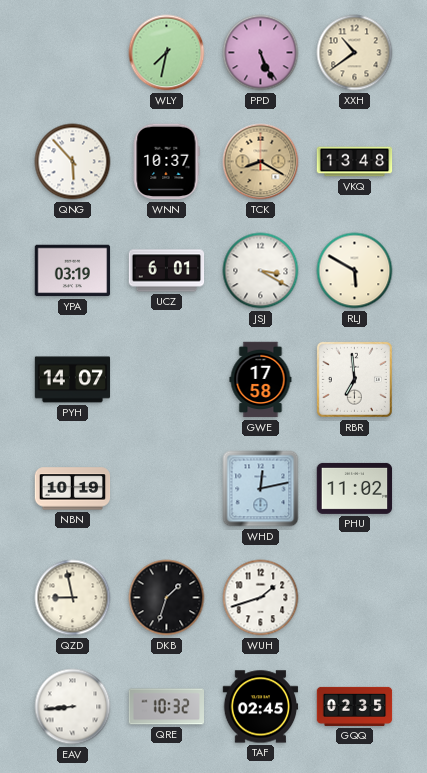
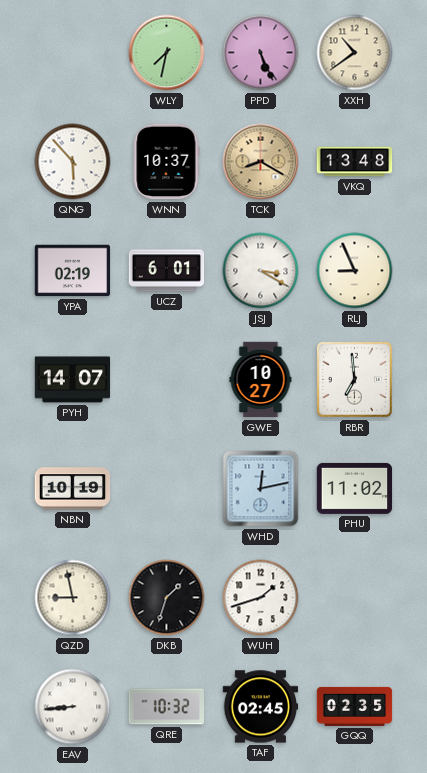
YPA: 03:19 -> 02:19
RLJ: 5:50 -> 8:56
GWE: 17:58 -> 10:27
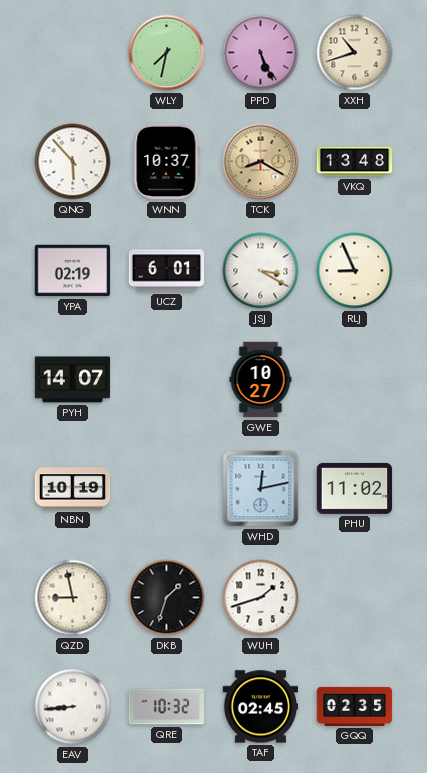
XXH: 10:39 -> 10:42
RBR: 6:59 -> none
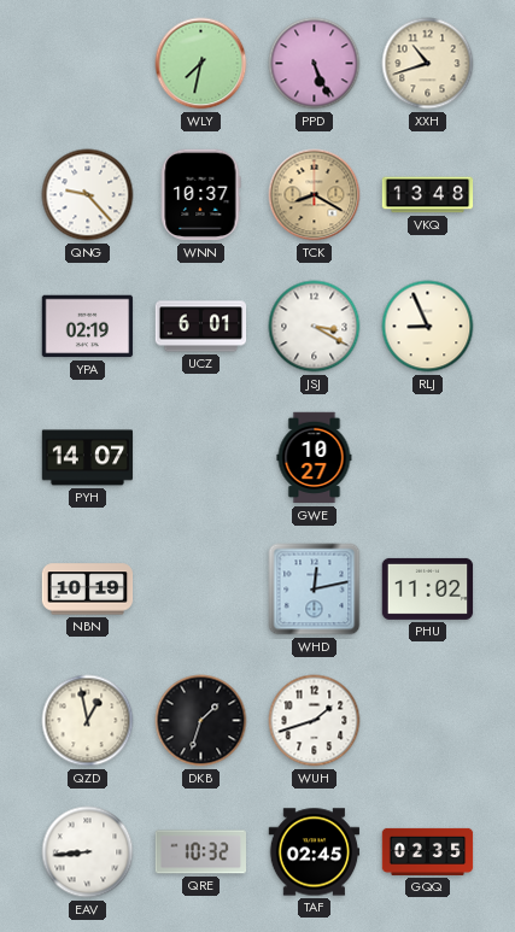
QNG: 5:53 -> 9:23
QZD: 8:58 -> 12:58
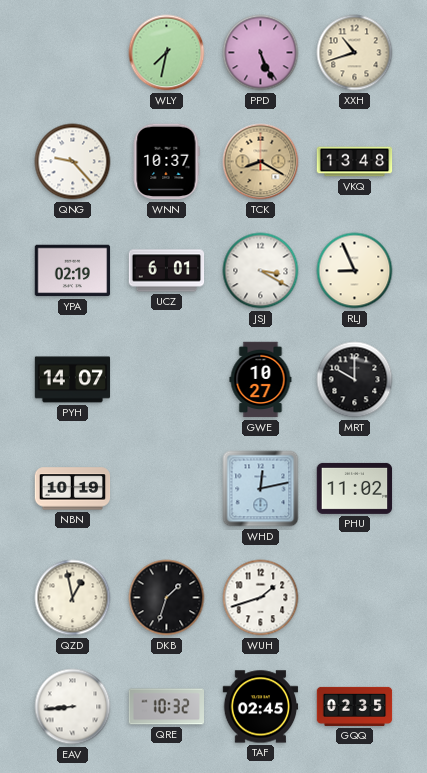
MRT: none -> 10:00
